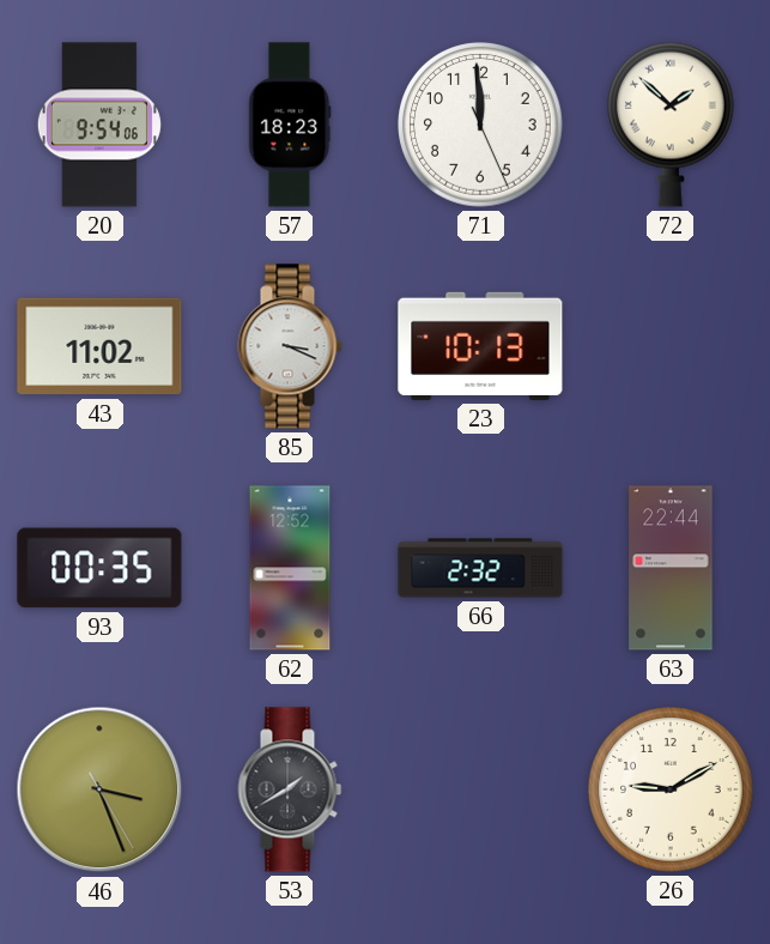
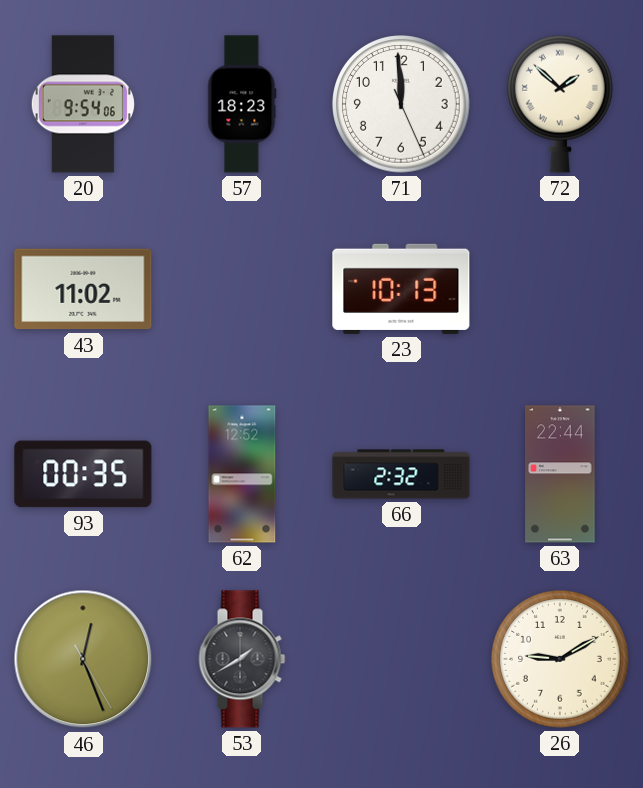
85: 3:19 -> none
46: 3:26 -> 12:26
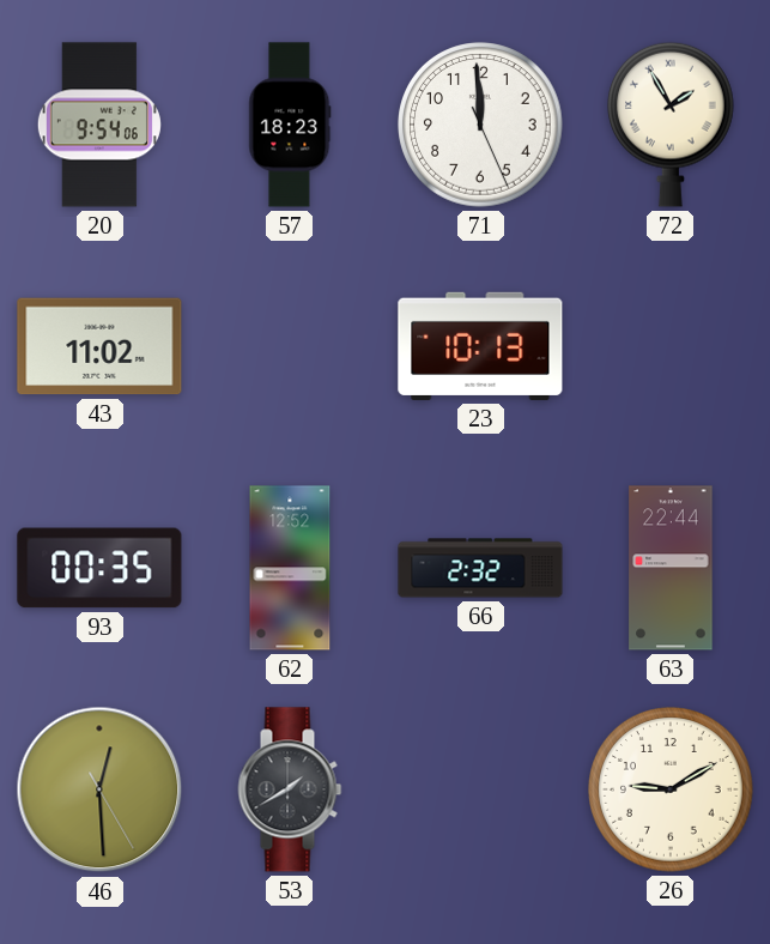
72: 1:52 -> 1:55
46: 12:26 -> 12:29
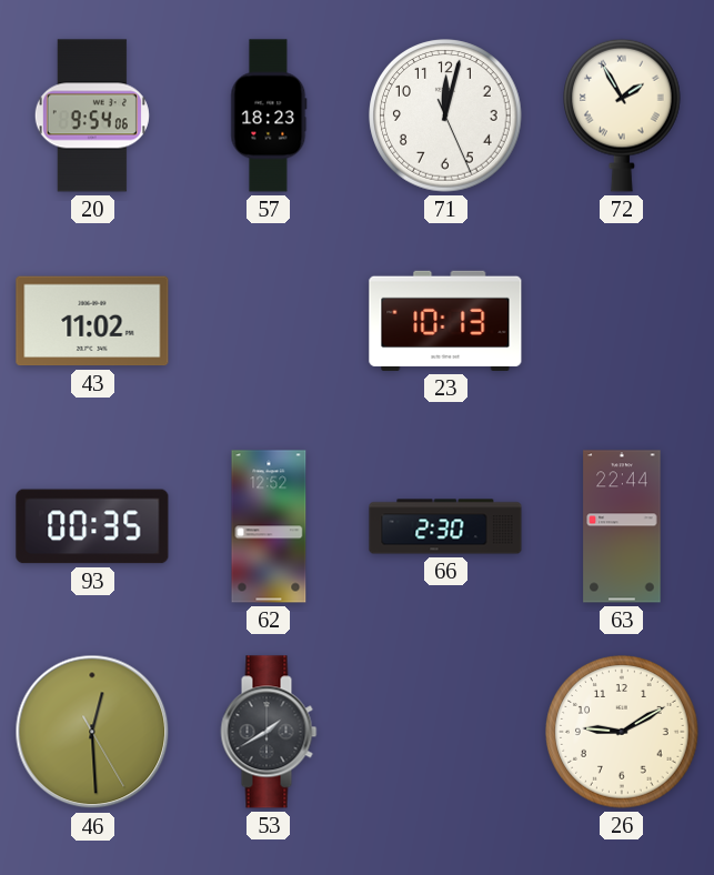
71: 11:59 -> 12:02
66: 2:32 -> 2:30
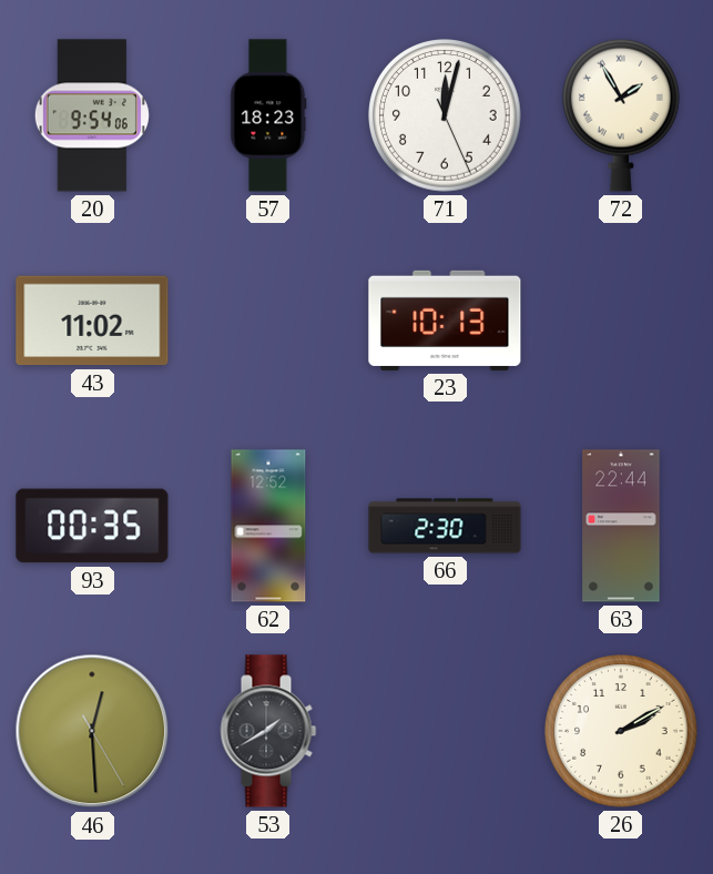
26: 9:10 -> 2:10
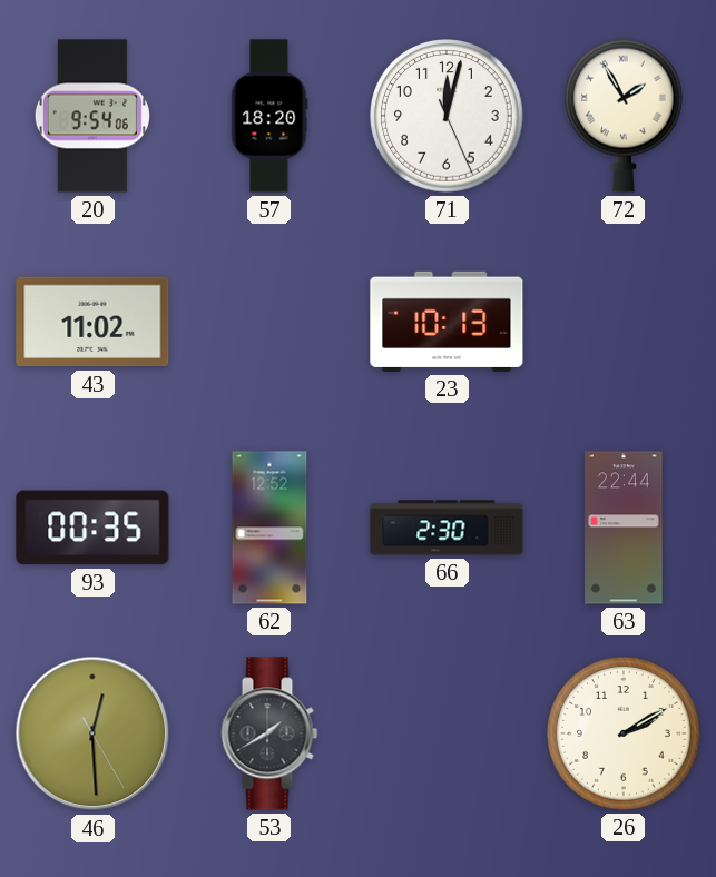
57: 18:23 -> 18:20
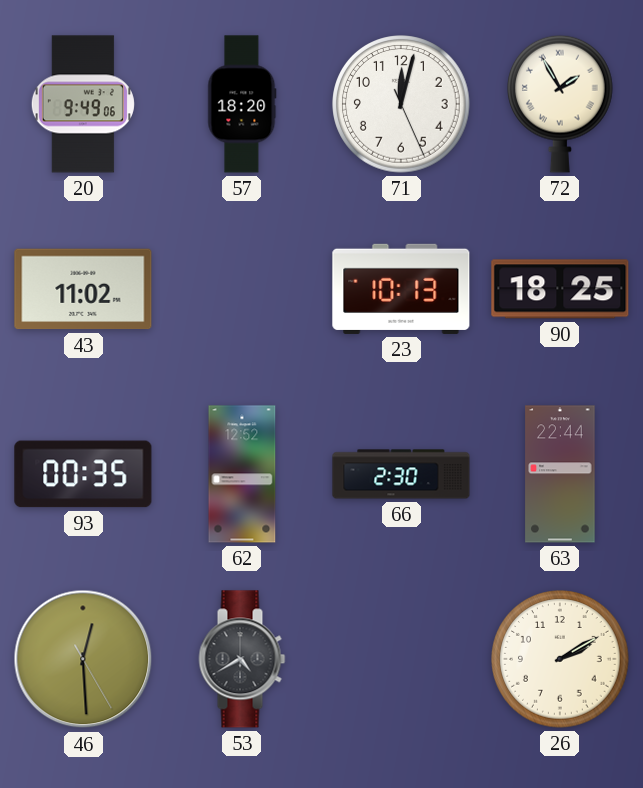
20: 9:54 -> 9:49
90: none -> 18:25
53: 1:40 -> 4:40
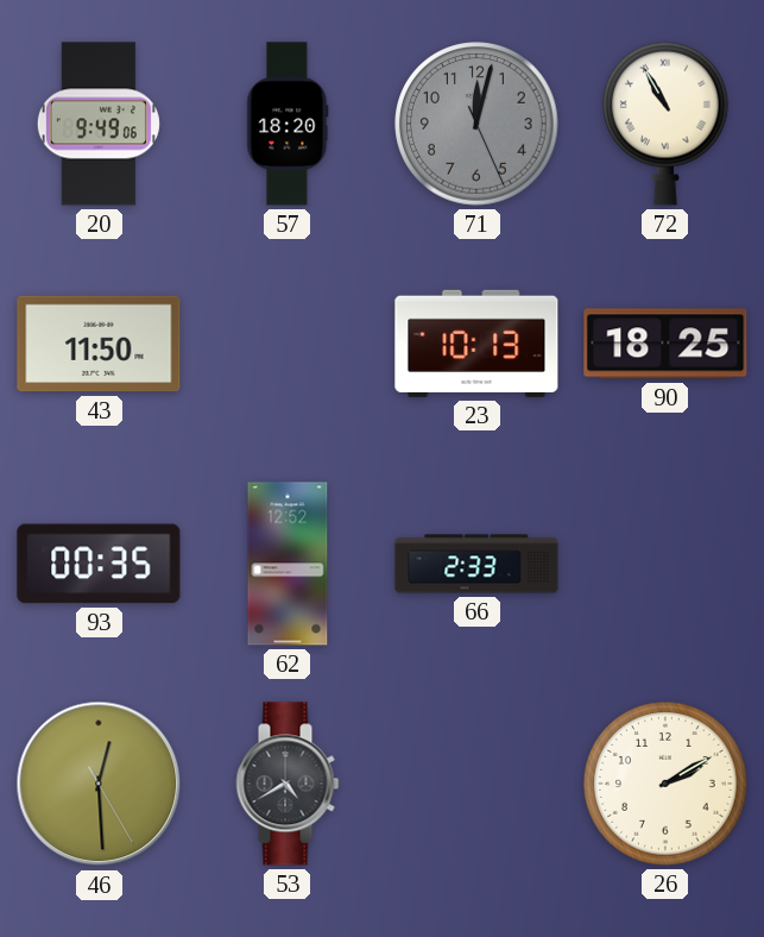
71 dial: white -> grey
72: 1:55 -> 10:55
43: 11:02 -> 11:50
66: 2:30 -> 2:33
63: 22:44 -> none
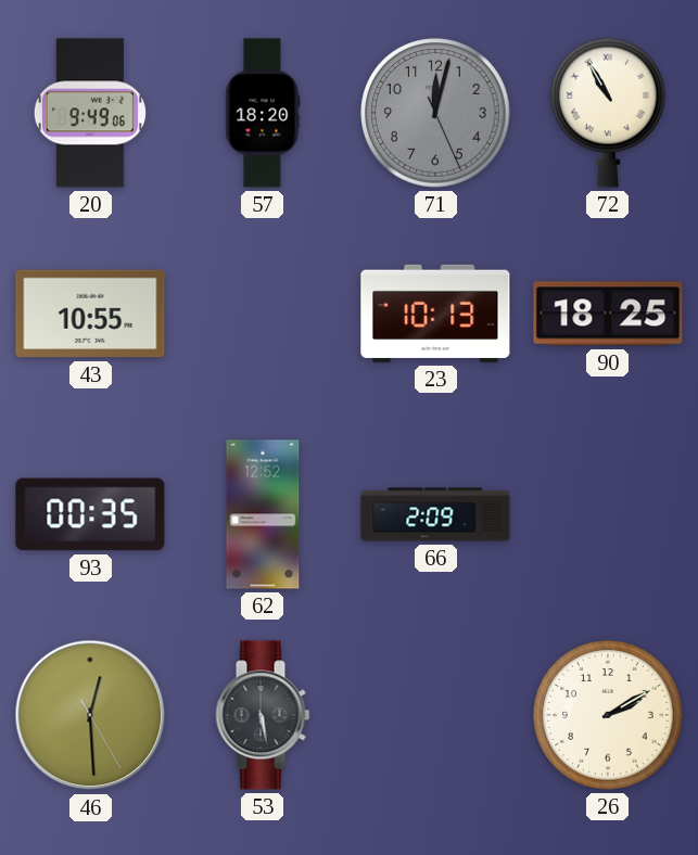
43: 11:50 -> 10:55
66: 2:33 -> 2:09
53: 4:40 -> 5:28
